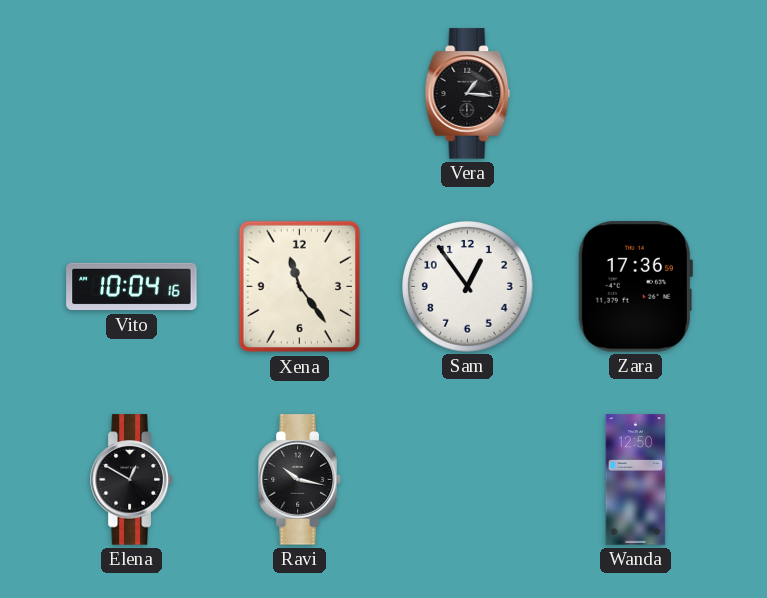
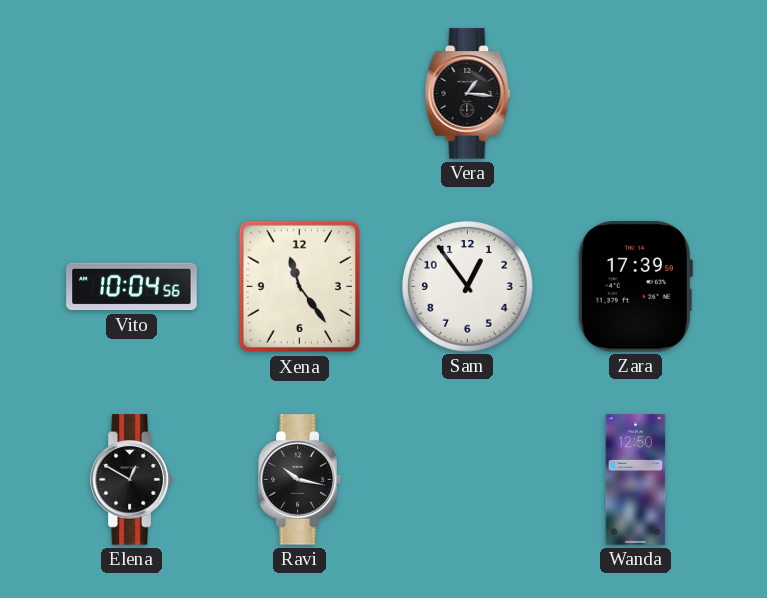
Vito: 10:04:16 -> 10:04:56
Zara: 17:36 -> 17:39
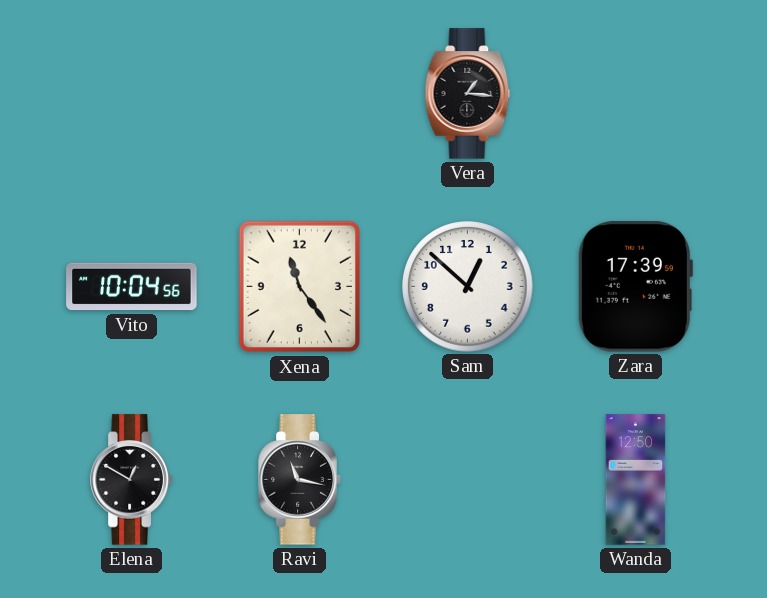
Sam: 12:54 -> 12:52
Ravi: 10:17 -> 11:17
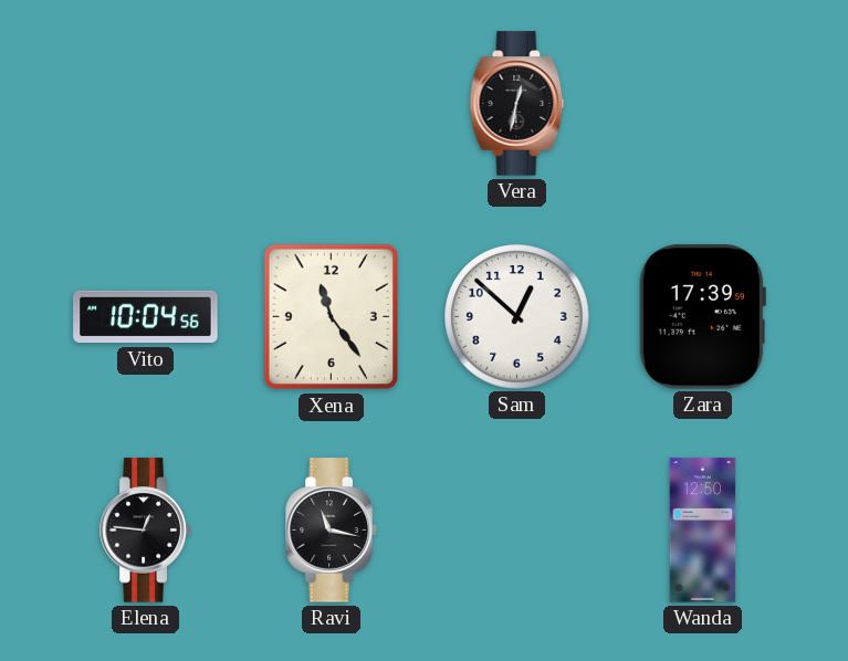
Vera: 1:16 -> 12:32
Elena: 12:50 -> 12:46
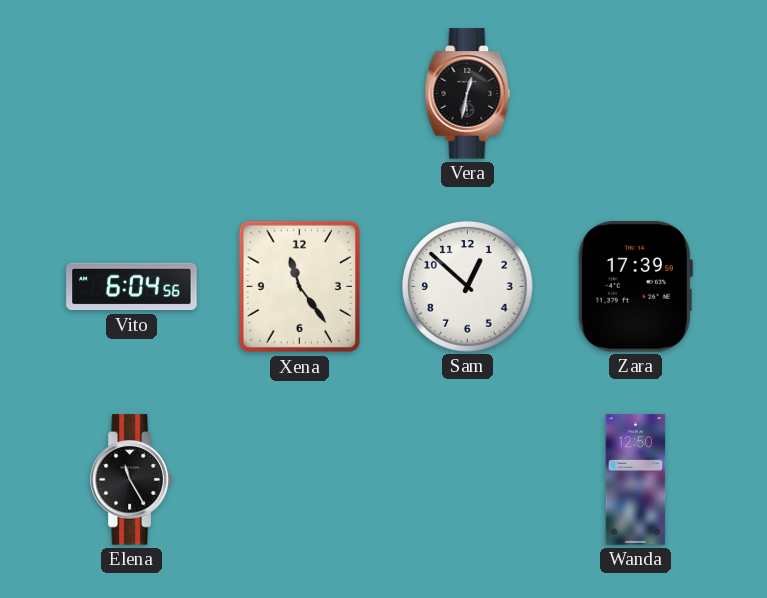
Vito: 10:04 -> 6:04
Elena: 12:46 -> 11:25
Ravi: 11:17 -> none
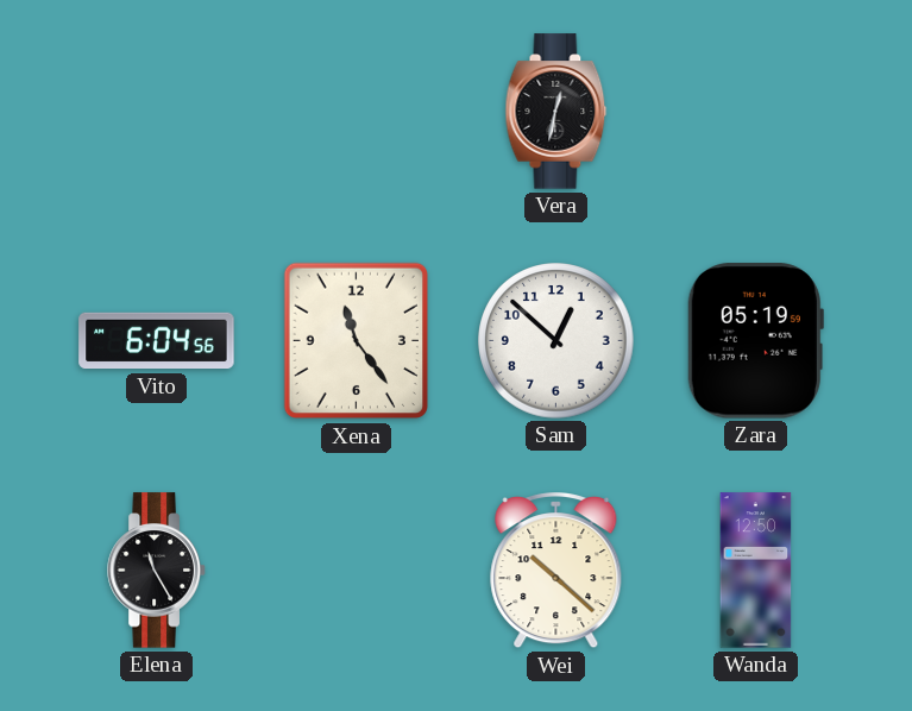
Zara: 17:39 -> 05:19
Wei: none -> 10:22
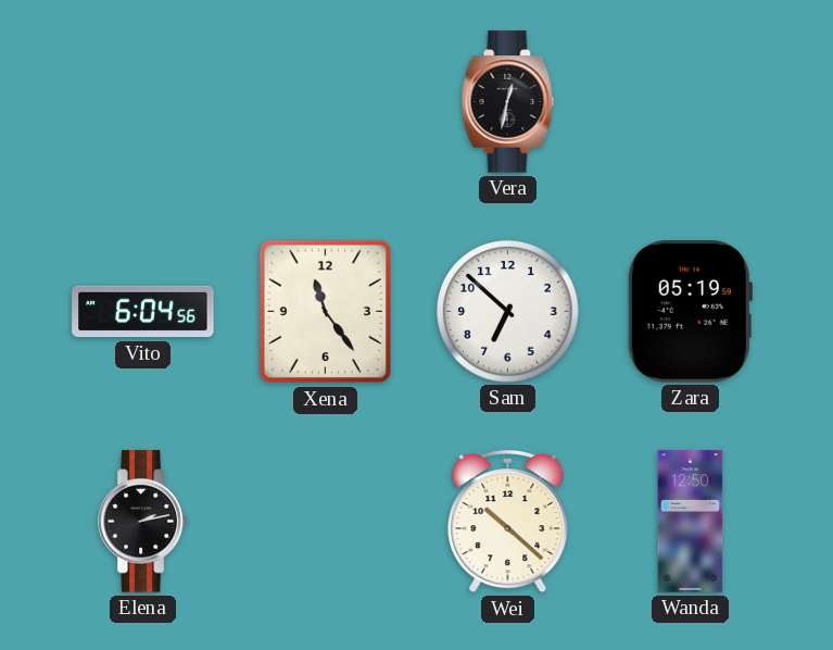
Sam: 12:52 -> 6:52
Elena: 11:25 -> 2:13
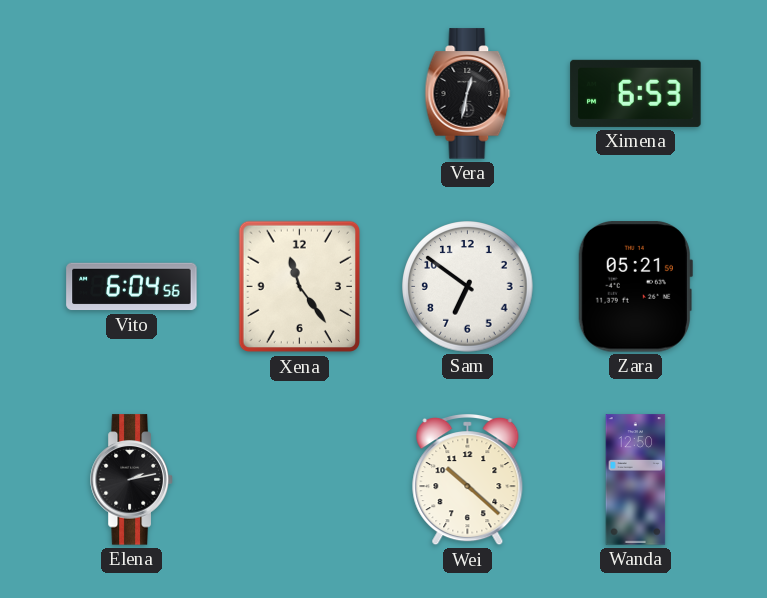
Ximena: none -> 6:53
Sam: 6:52 -> 6:51
Zara: 05:19 -> 05:21
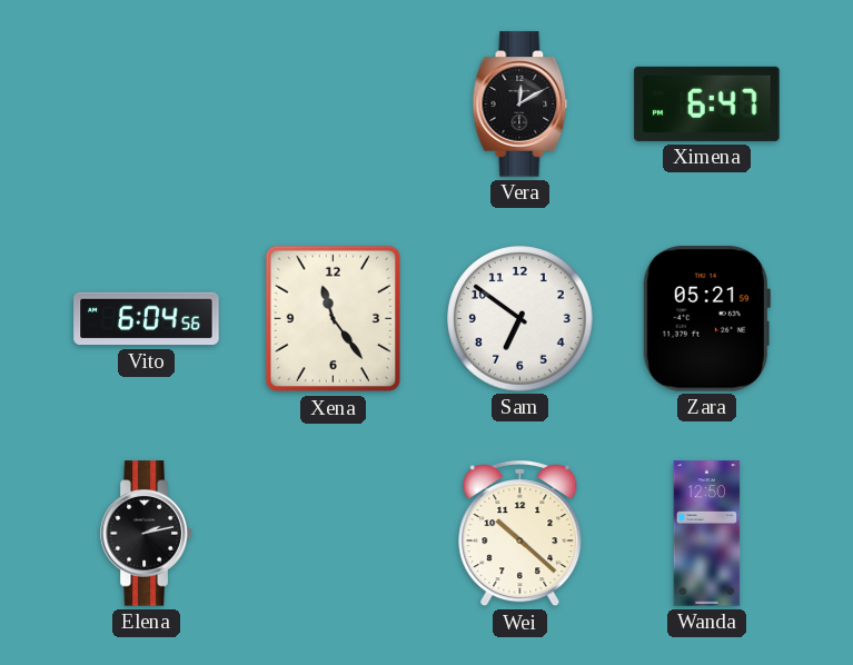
Vera: 12:32 -> 12:10
Ximena: 6:53 -> 6:47
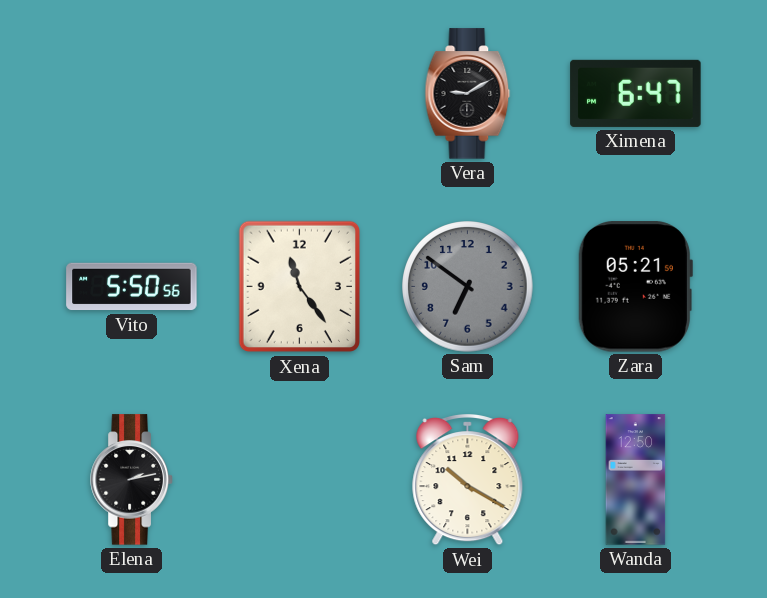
Vera: 12:10 -> 9:10
Vito: 6:04 -> 5:50
Sam dial: white -> grey
Wei: 10:22 -> 10:20
